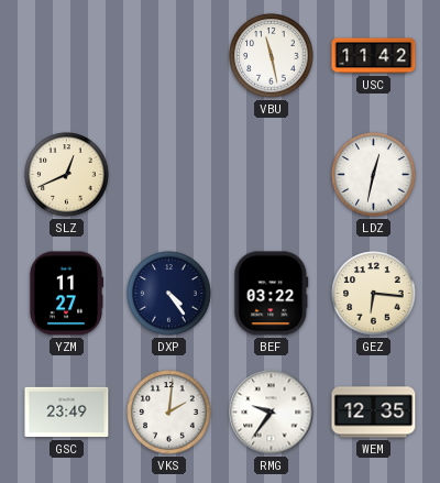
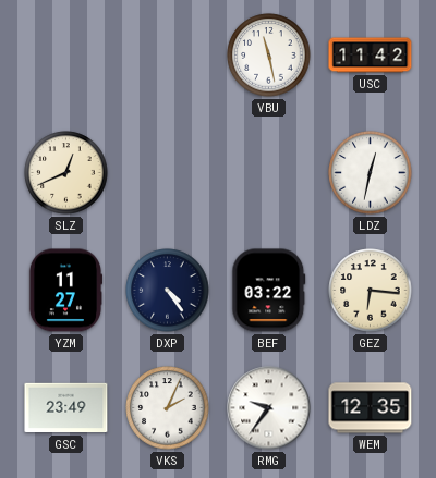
VKS: 2:01 -> 2:04
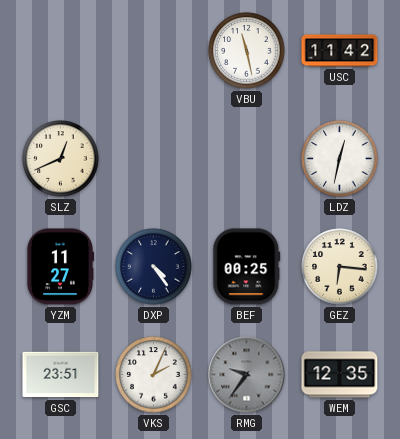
BEF: 03:22 -> 00:25
GSC: 23:49 -> 23:51
RMG dial: white -> grey
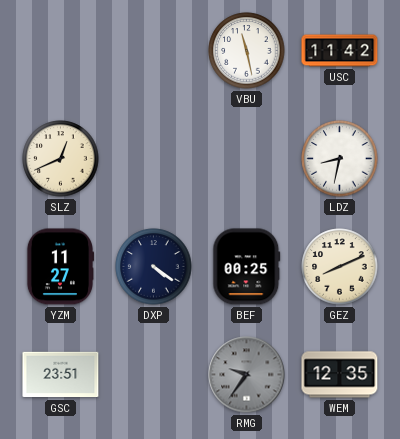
LDZ: 12:32 -> 8:32
DXP: 4:24 -> 4:21
GEZ: 6:16 -> 8:11
VKS: 2:04 -> none
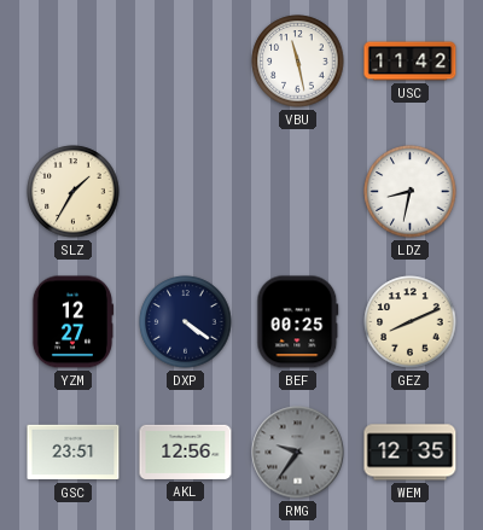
SLZ: 12:41 -> 1:35
YZM: 11:27 -> 12:27
AKL: none -> 12:56
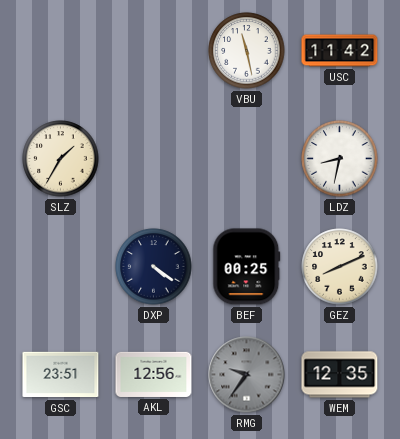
YZM: 12:27 -> none
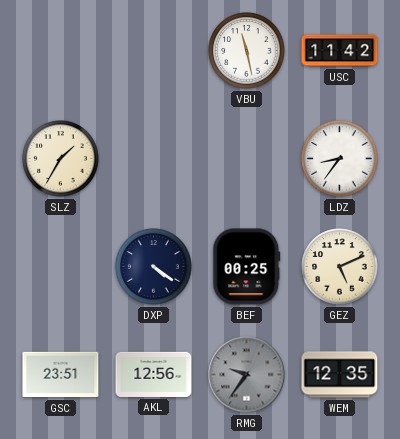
LDZ: 8:32 -> 8:36
GEZ: 8:11 -> 5:11
